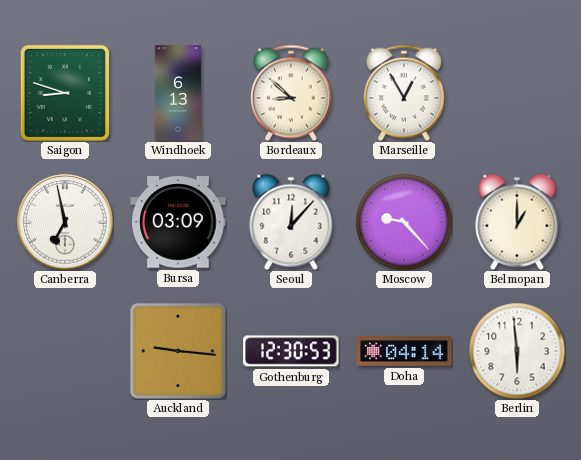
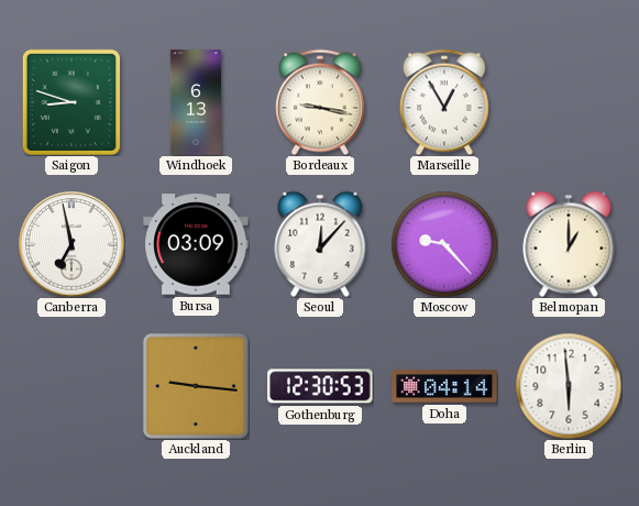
Bordeaux: 8:52 -> 9:17
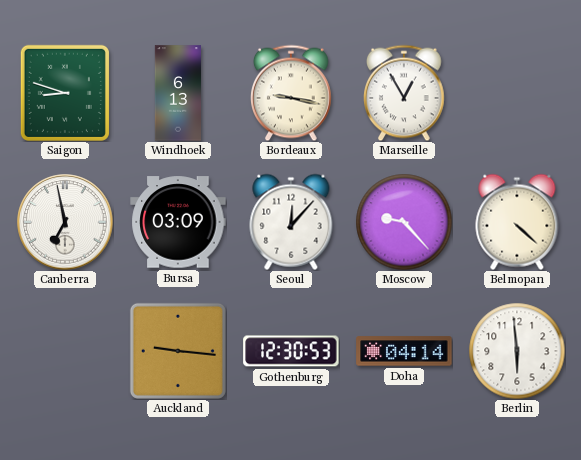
Belmopan: 1:00 -> 4:22
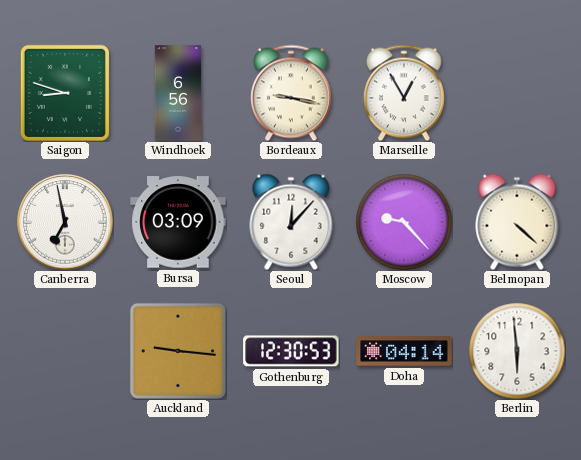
Windhoek: 6:13 -> 6:56
